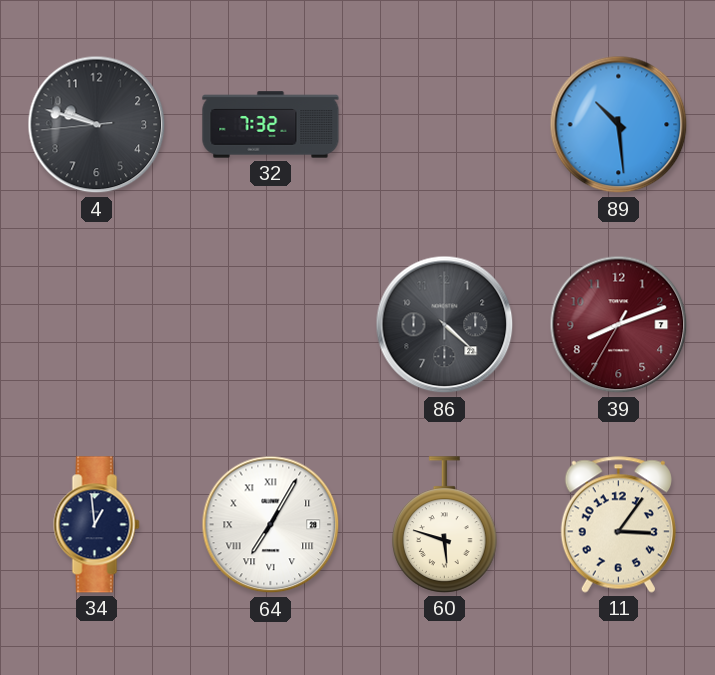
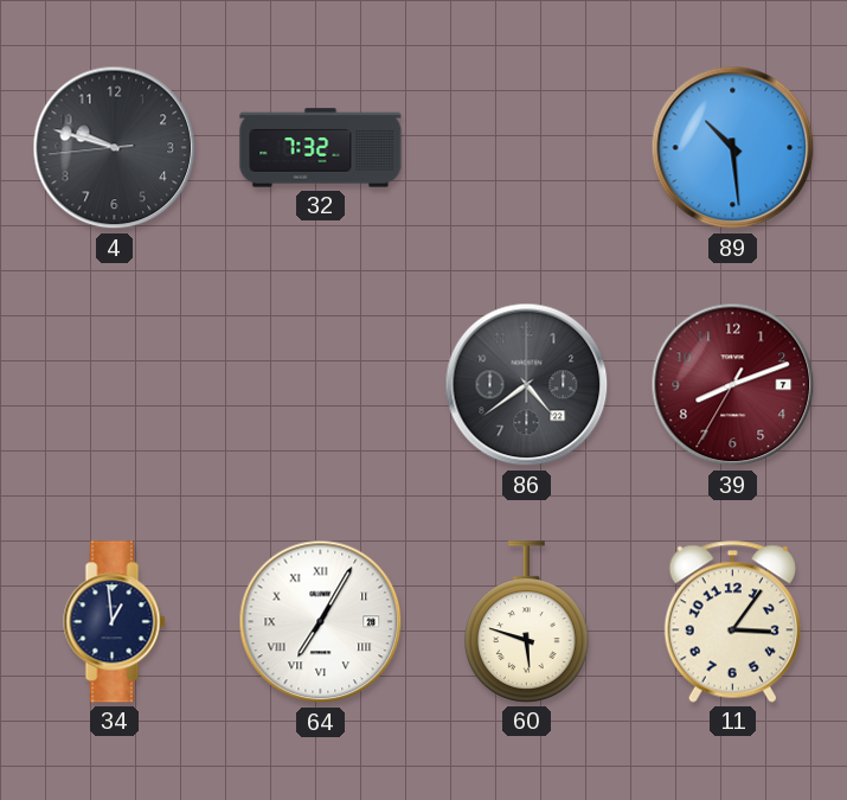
86: 4:22 -> 4:39
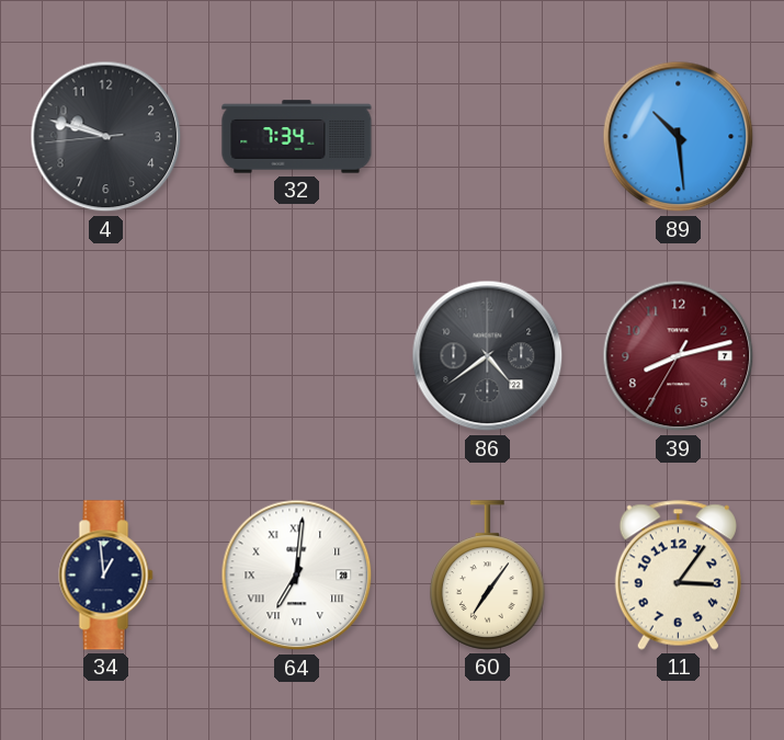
32: 7:32 -> 7:34
39: 8:11 -> 8:12
64: 7:05 -> 7:01
60: 5:48 -> 7:06
